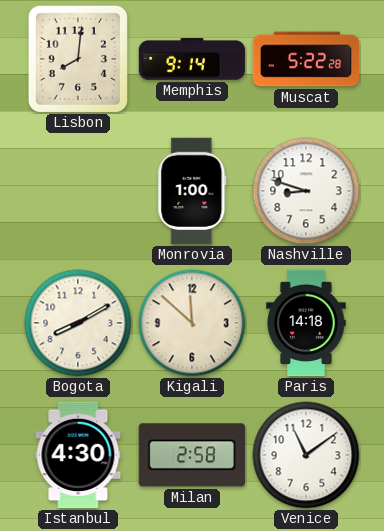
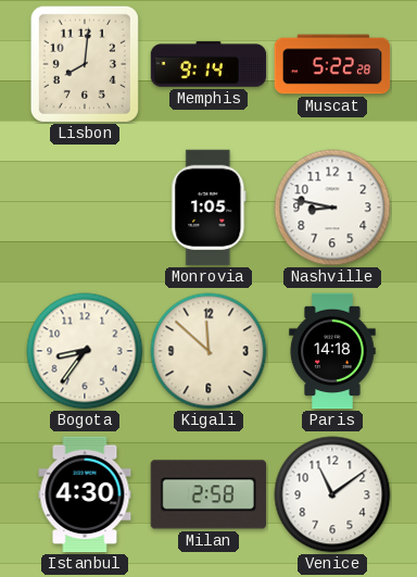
Monrovia: 1:00 -> 1:05
Nashville: 8:48 -> 8:47
Bogota: 8:10 -> 8:36
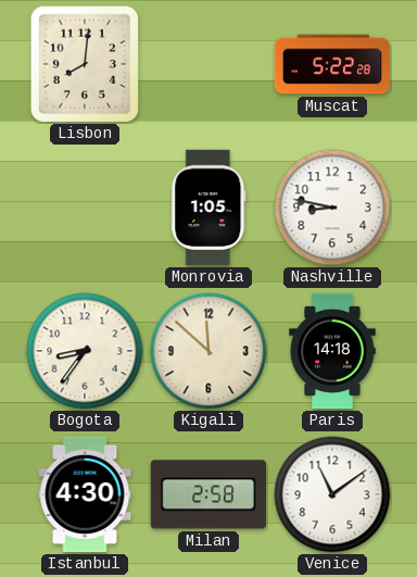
Memphis: 9:14 -> none
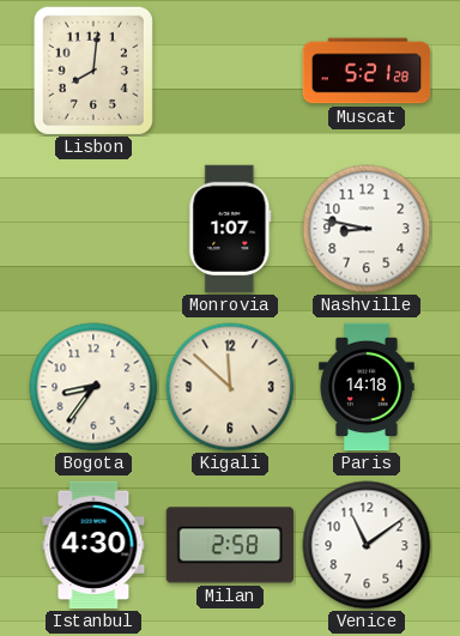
Muscat: 5:22 -> 5:21
Monrovia: 1:05 -> 1:07
